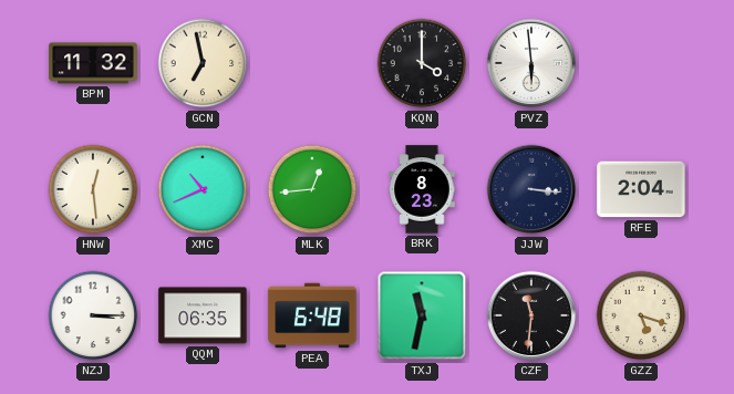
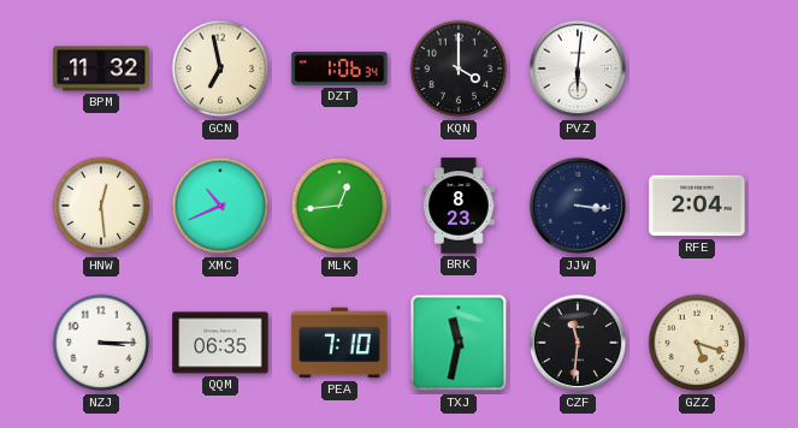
DZT: none -> 1:06
PVZ: 5:59 -> 6:01
PEA: 6:48 -> 7:10
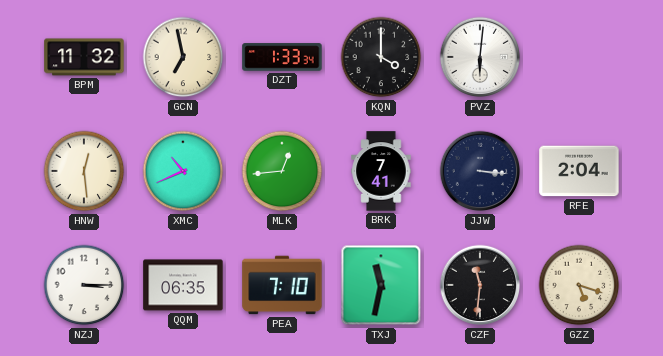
DZT: 1:06 -> 1:33
BRK: 8:23 -> 7:41
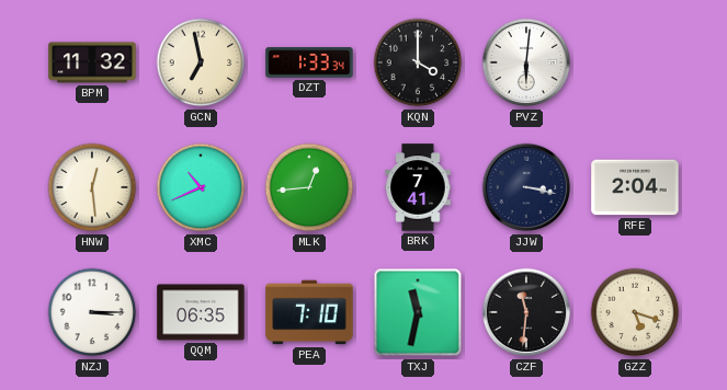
JJW: 3:16 -> 3:17
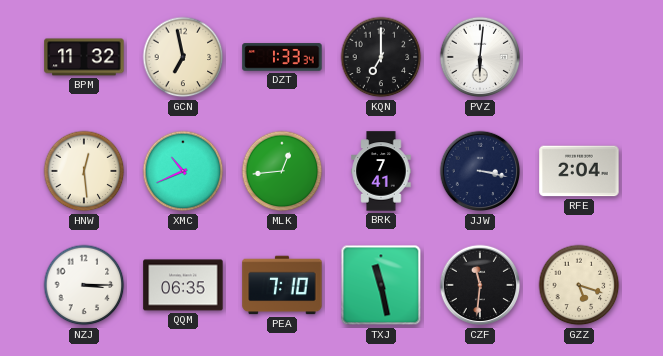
KQN: 4:00 -> 7:00
TXJ: 11:32 -> 11:28
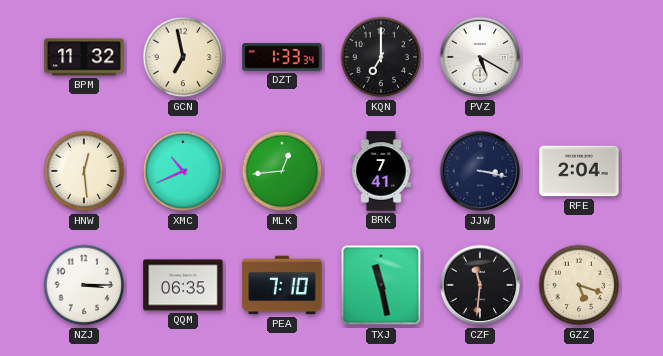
PVZ: 6:01 -> 5:20
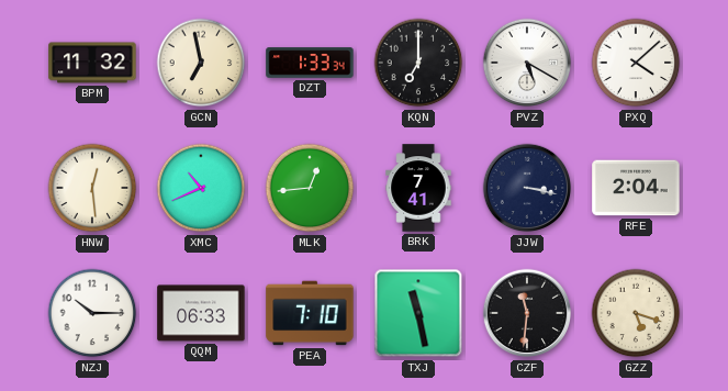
PXQ: none -> 4:08
NZJ: 3:15 -> 10:15
QQM: 06:35 -> 06:33
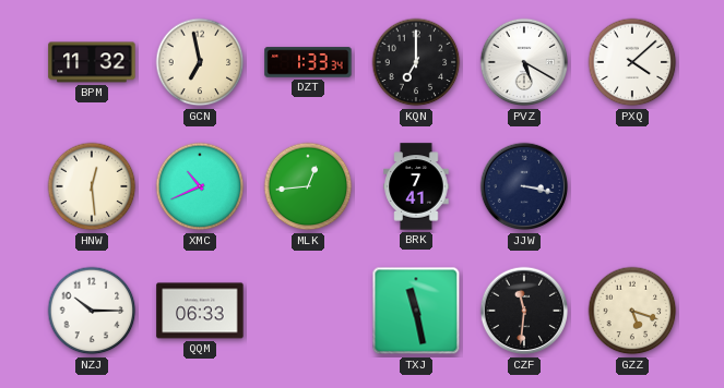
RFE: 2:04 -> none
PEA: 7:10 -> none
